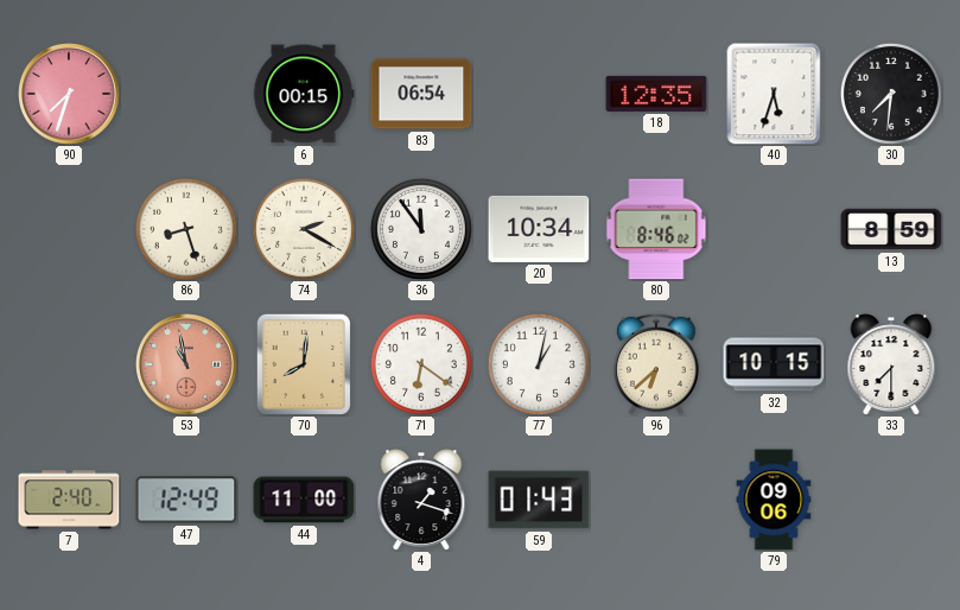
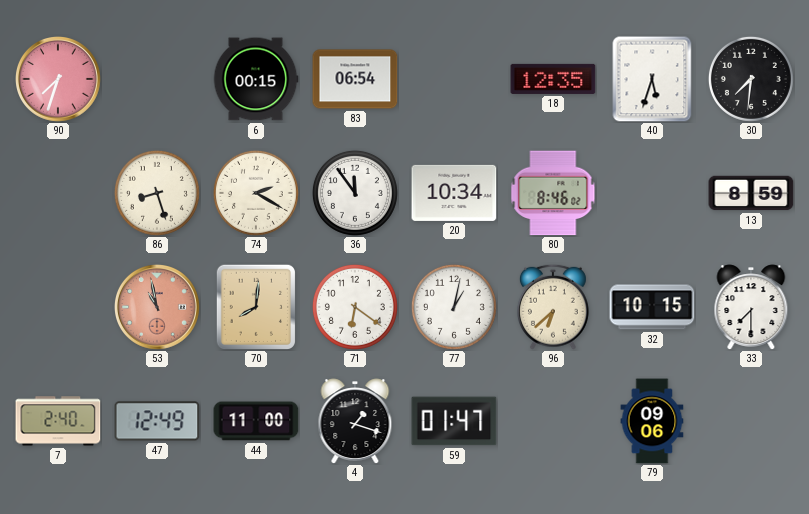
59: 01:43 -> 01:47
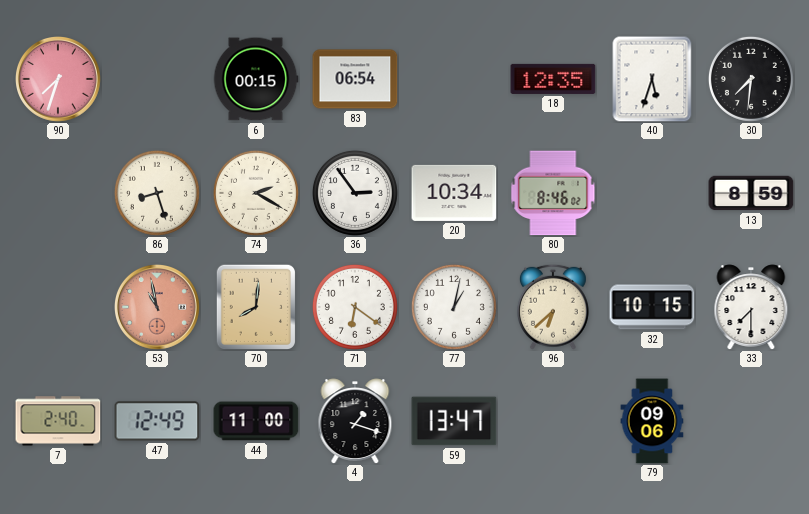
36: 11:54 -> 2:54
59: 01:47 -> 13:47
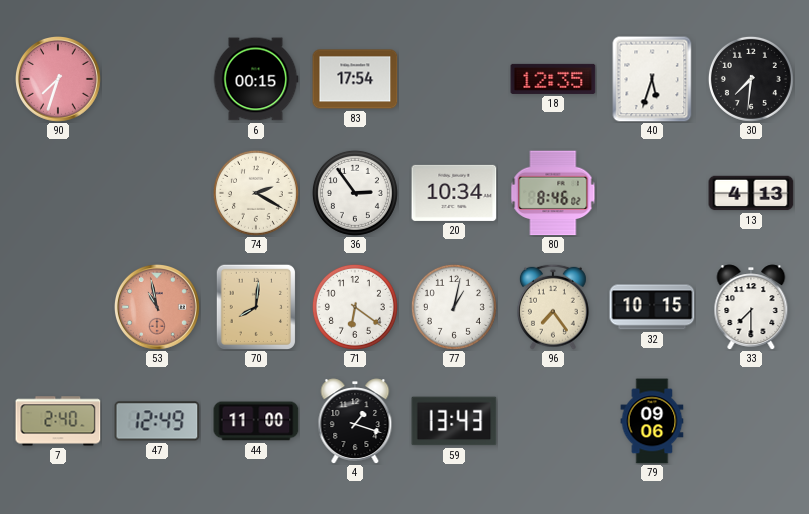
83: 06:54 -> 17:54
86: 8:27 -> none
13: 8:59 -> 4:13
96: 6:38 -> 7:24
59: 13:47 -> 13:43
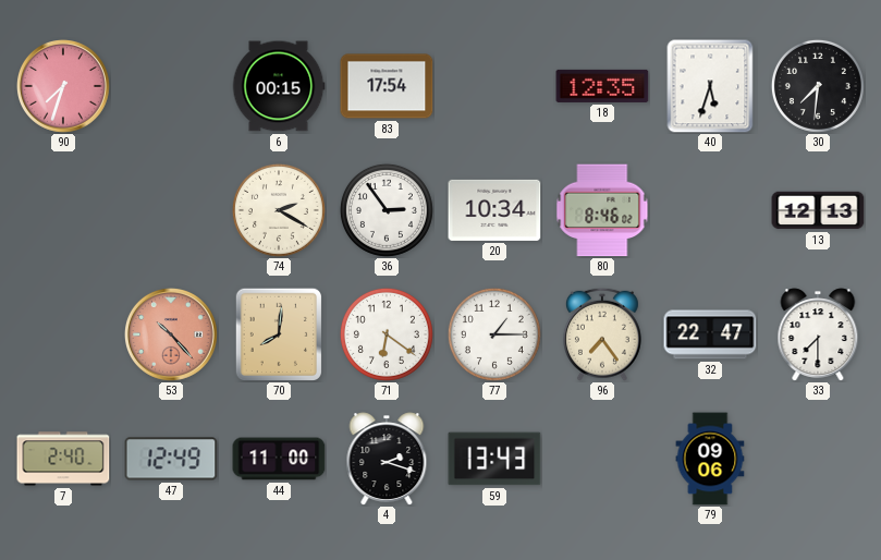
13: 4:13 -> 12:13
53: 10:58 -> 10:23
77: 1:02 -> 1:15
32: 10:15 -> 22:47
4: 1:18 -> 2:18
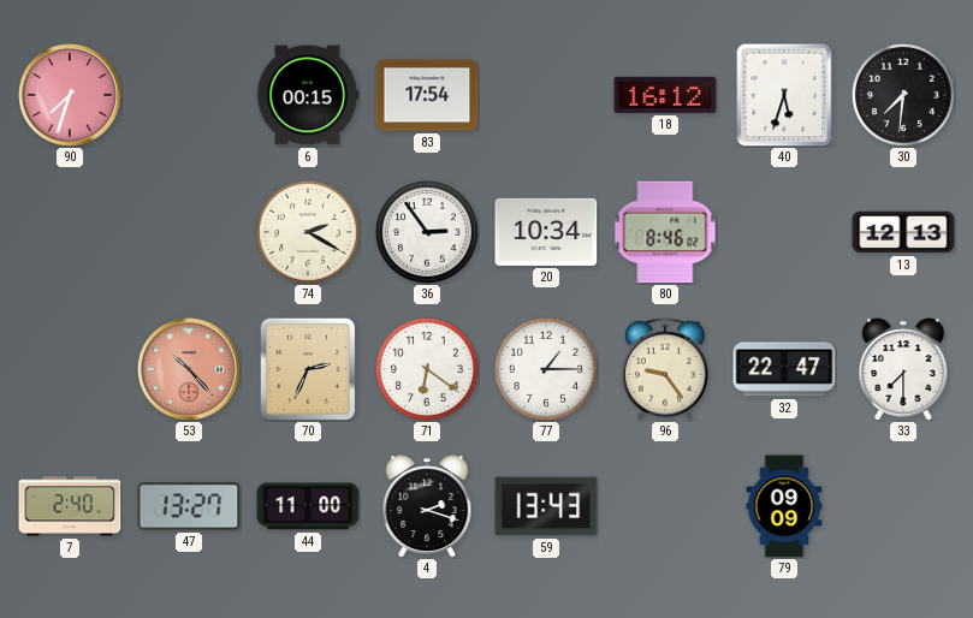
18: 12:35 -> 16:12
70: 8:01 -> 2:34
96: 7:24 -> 9:24
47: 12:49 -> 13:27
79: 09:06 -> 09:09
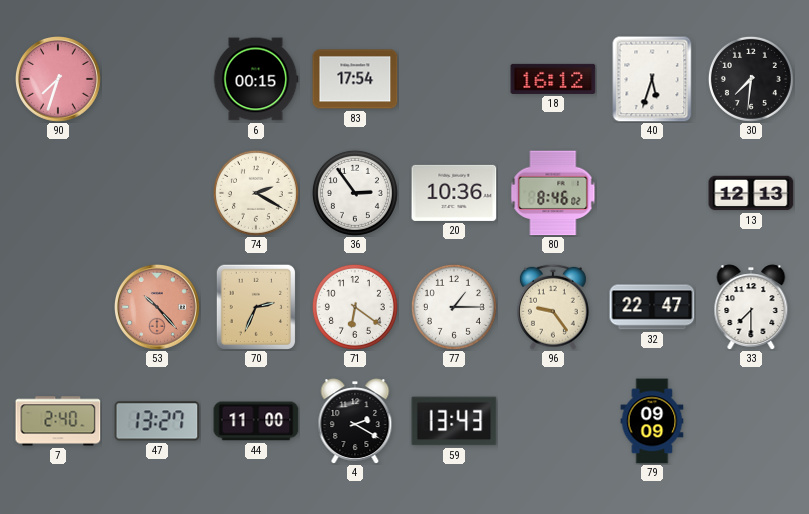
20: 10:34 -> 10:36
4: 2:18 -> 2:20
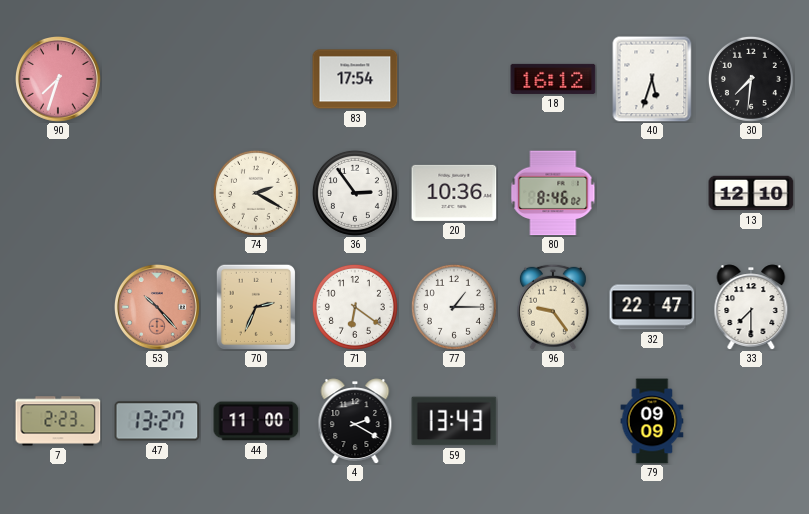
6: 00:15 -> none
13: 12:13 -> 12:10
7: 2:40 -> 2:23
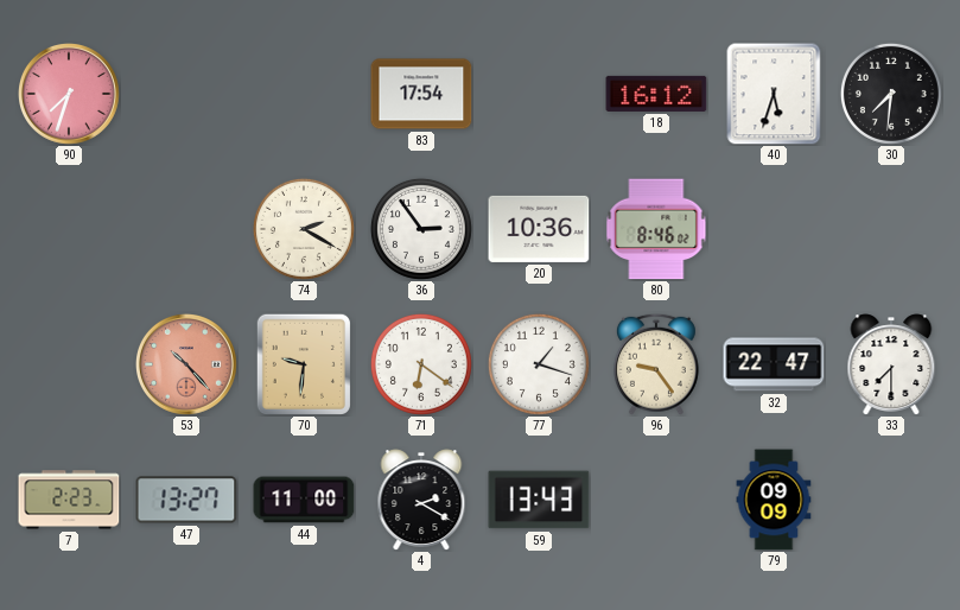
13: 12:10 -> none
70: 2:34 -> 9:31
77: 1:15 -> 1:18
